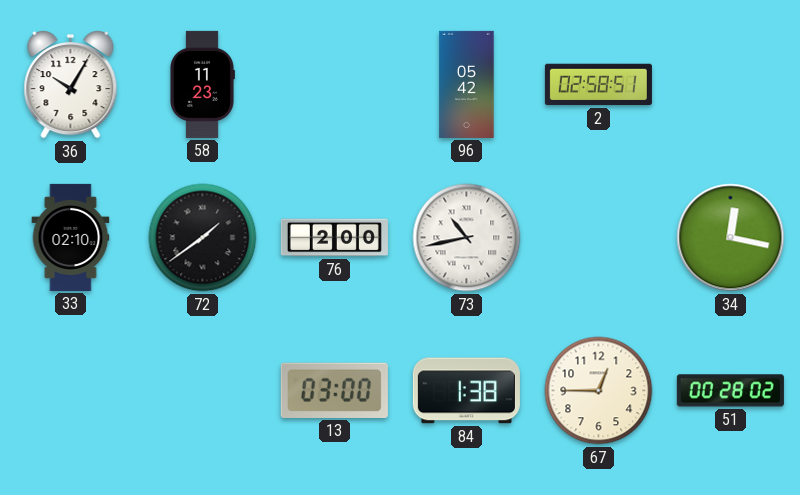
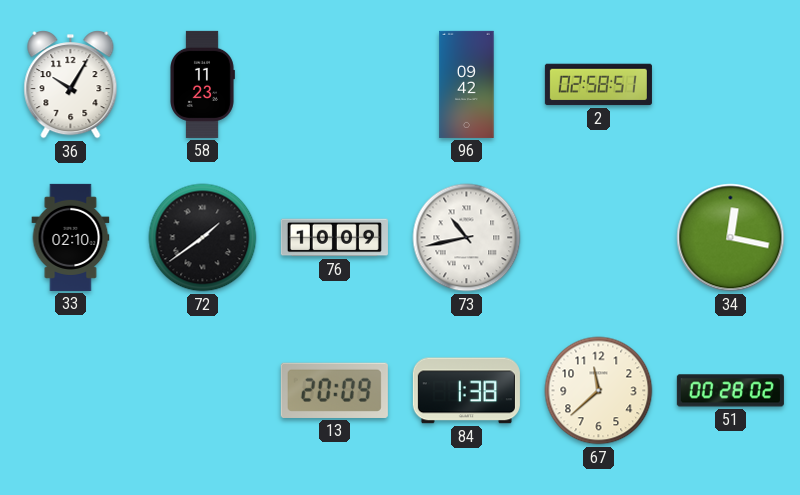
96: 05:42 -> 09:42
76: 2:00 -> 10:09
13: 03:00 -> 20:09
67: 12:45 -> 11:38
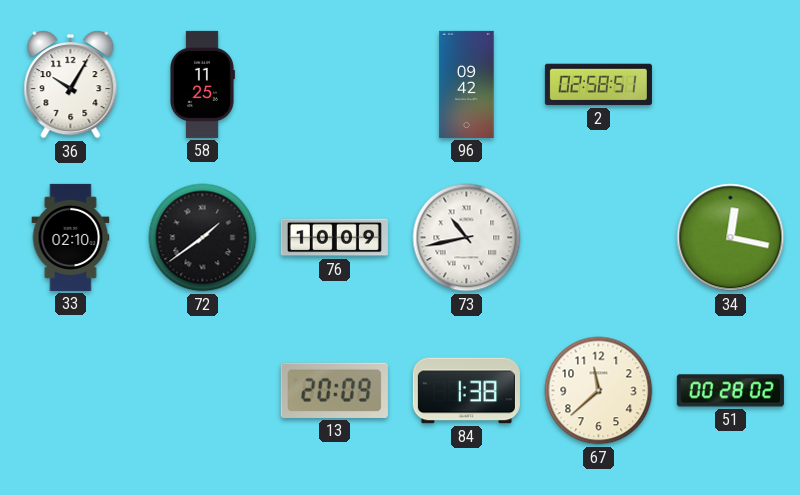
58: 11:23 -> 11:25
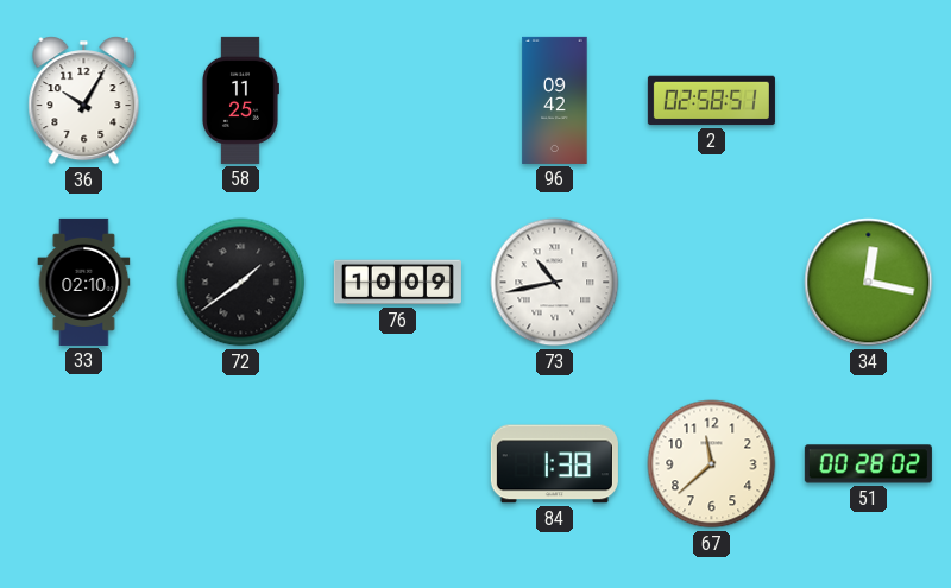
13: 20:09 -> none
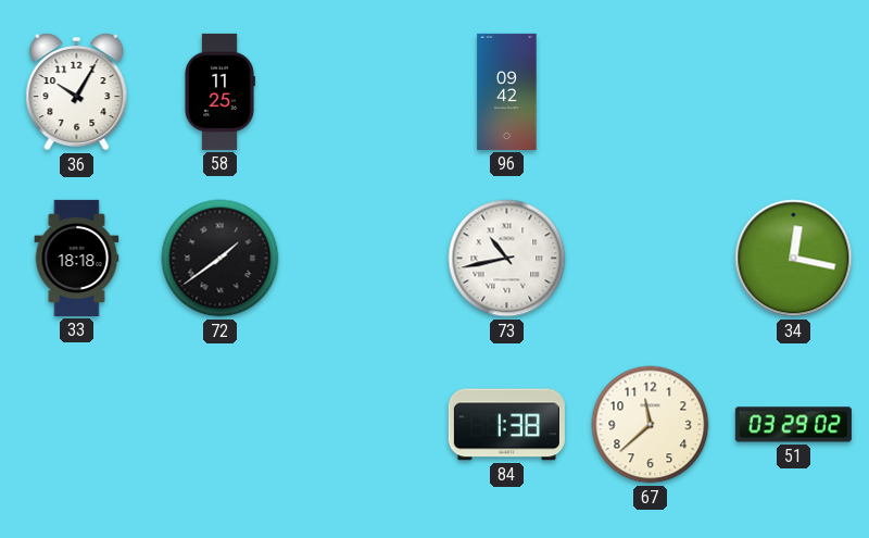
2: 02:58 -> none
33: 02:10 -> 18:18
76: 10:09 -> none
51: 00:28 -> 03:29
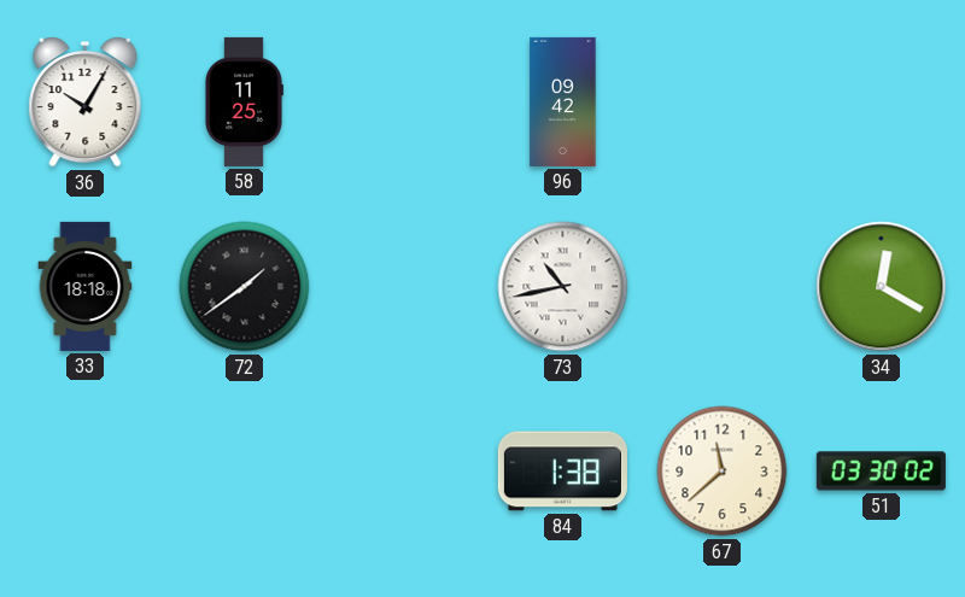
34: 12:17 -> 12:20
51: 03:29 -> 03:30
